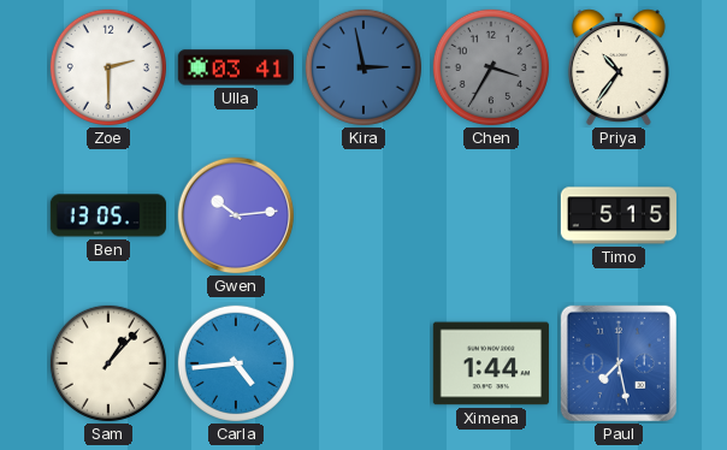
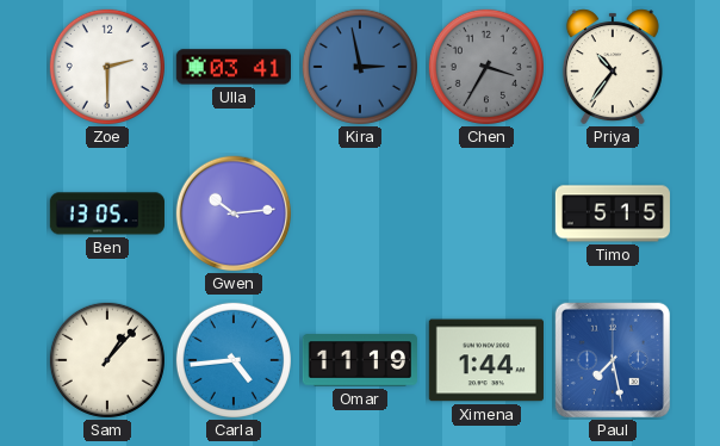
Omar: none -> 11:19
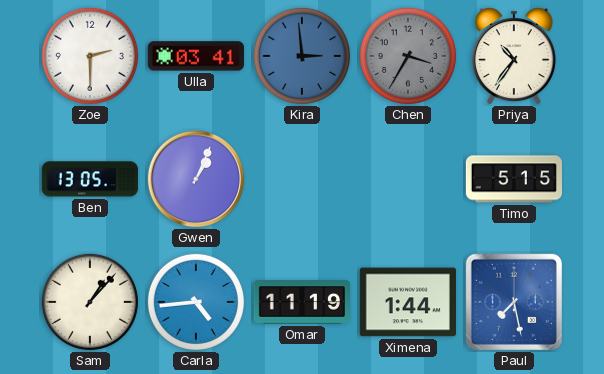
Kira: 2:58 -> 2:59
Gwen: 10:14 -> 1:04
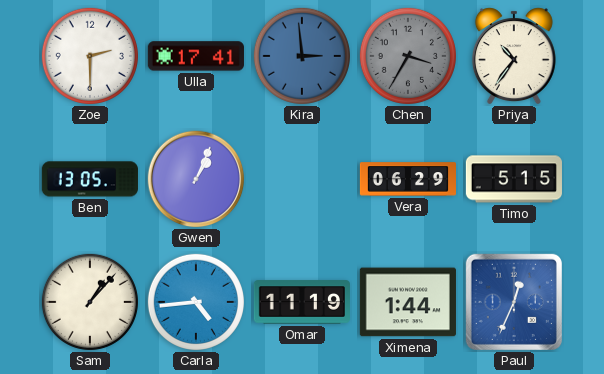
Ulla: 03:41 -> 17:41
Vera: none -> 06:29
Paul: 7:28 -> 12:34
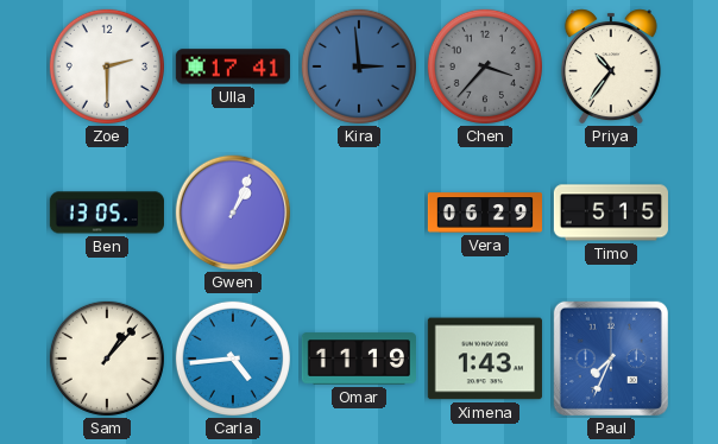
Chen: 3:35 -> 3:37
Ximena: 1:44 -> 1:43
Paul: 12:34 -> 7:34
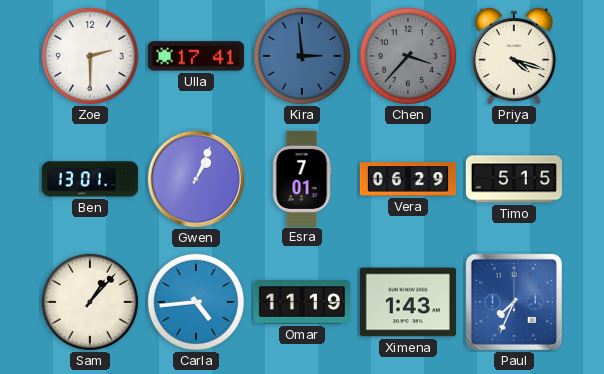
Priya: 10:36 -> 4:18
Ben: 13:05 -> 13:01
Esra: none -> 7:01
